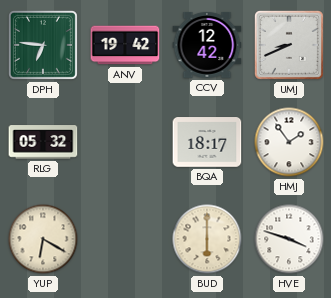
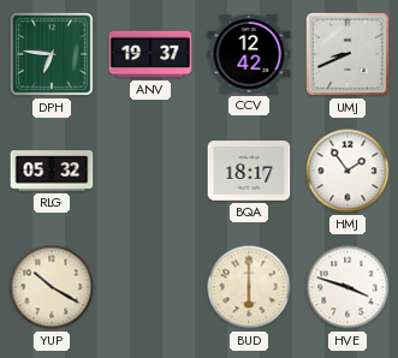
ANV: 19:42 -> 19:37
YUP: 6:20 -> 10:20
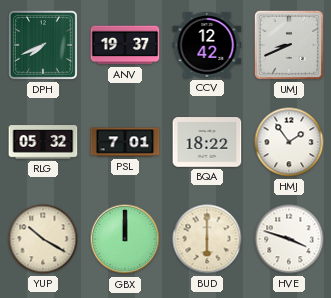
DPH: 6:46 -> 7:41
PSL: none -> 7:01
BQA: 18:17 -> 18:22
GBX: none -> 12:00
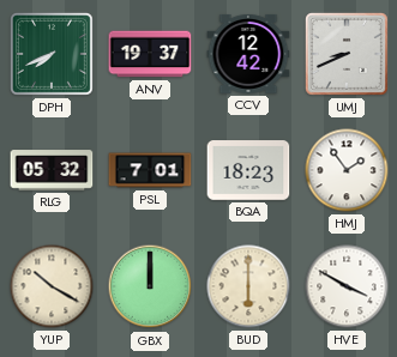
BQA: 18:22 -> 18:23
HVE: 3:48 -> 3:50
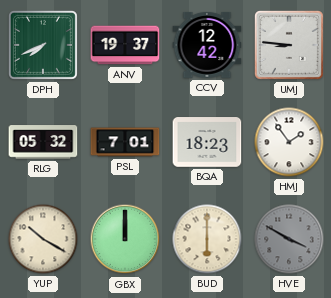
UMJ: 8:41 -> 8:46
HVE dial: white -> grey
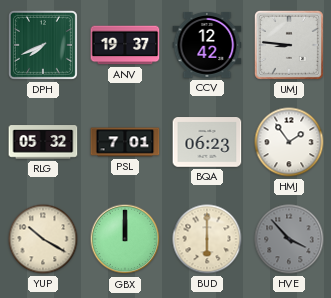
BQA: 18:23 -> 06:23
HVE: 3:50 -> 3:53
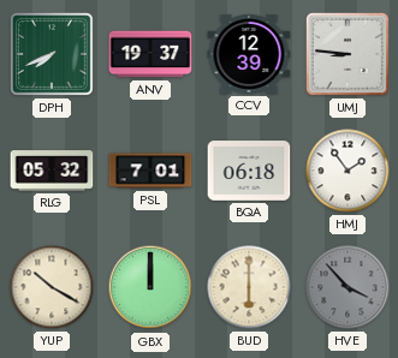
CCV: 12:42 -> 12:39
BQA: 06:23 -> 06:18
